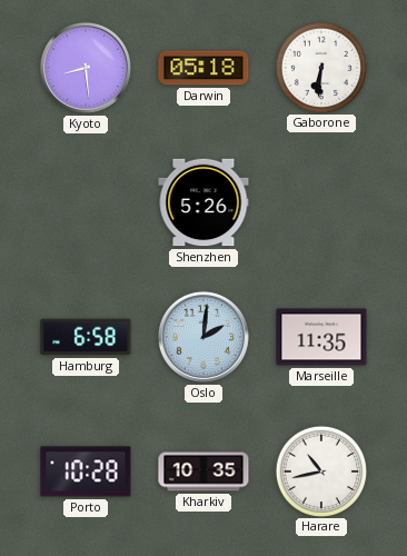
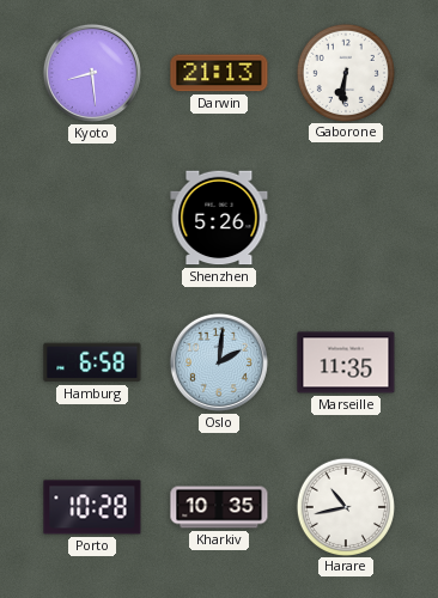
Darwin: 05:18 -> 21:13
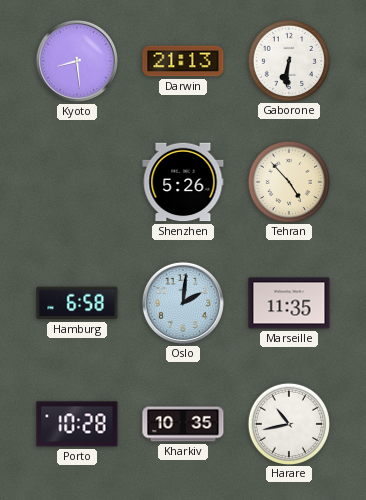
Tehran: none -> 4:53
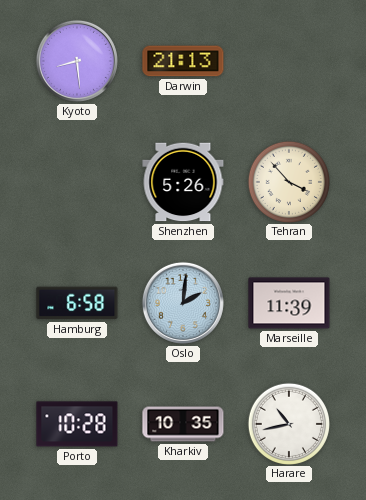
Gaborone: 6:31 -> none
Tehran: 4:53 -> 3:53
Marseille: 11:35 -> 11:39
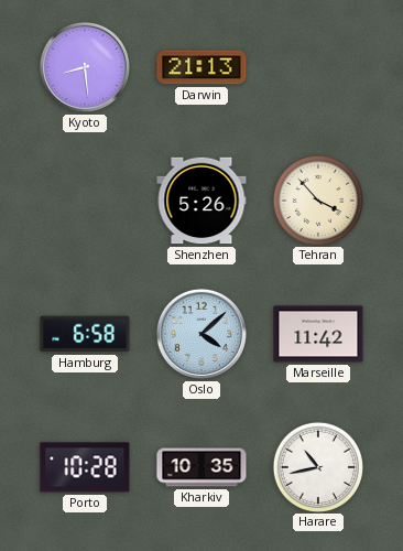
Oslo: 2:01 -> 4:08
Marseille: 11:39 -> 11:42
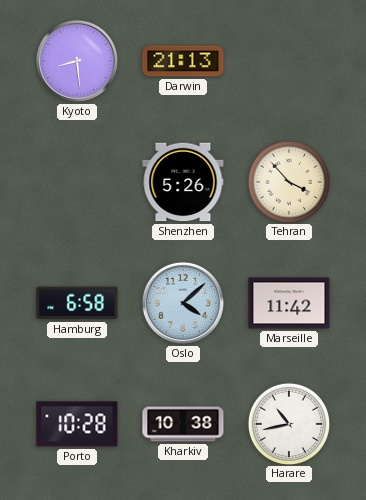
Kharkiv: 10:35 -> 10:38
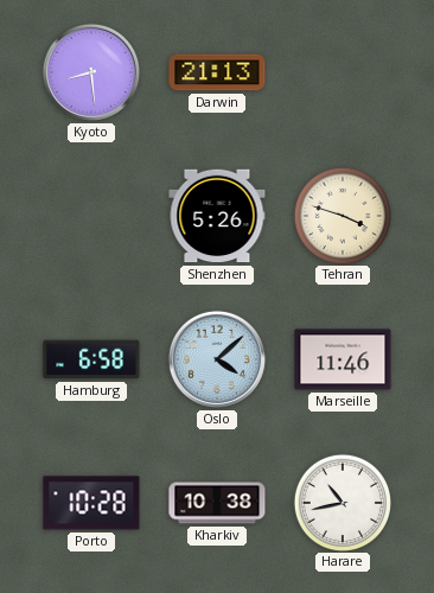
Tehran: 3:53 -> 3:48
Marseille: 11:42 -> 11:46
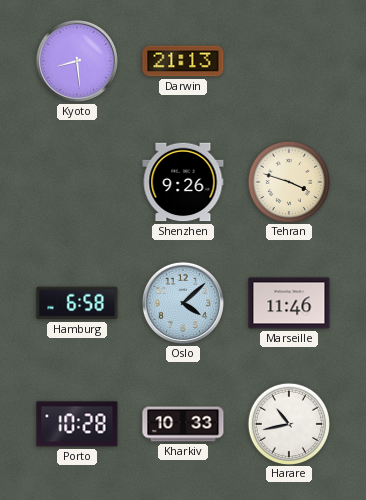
Shenzhen: 5:26 -> 9:26
Kharkiv: 10:38 -> 10:33
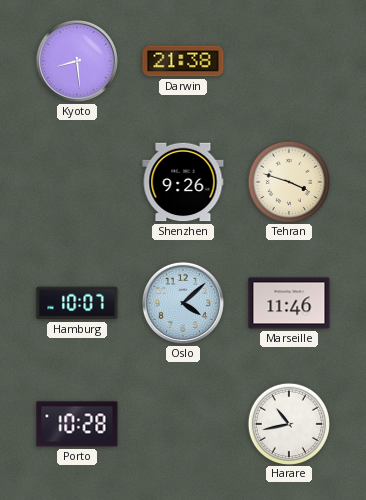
Darwin: 21:13 -> 21:38
Hamburg: 6:58 -> 10:07
Kharkiv: 10:33 -> none
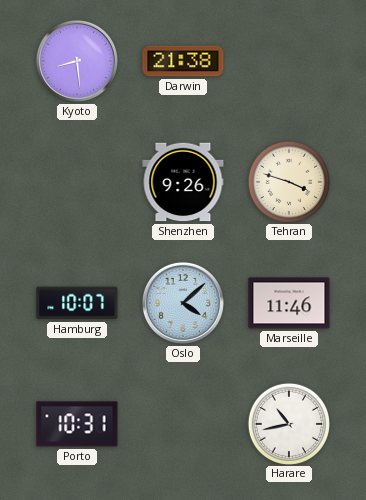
Porto: 10:28 -> 10:31
